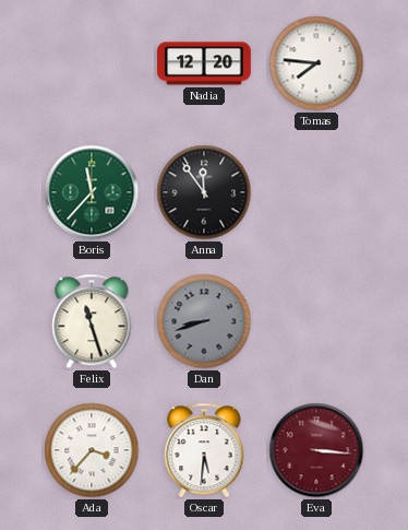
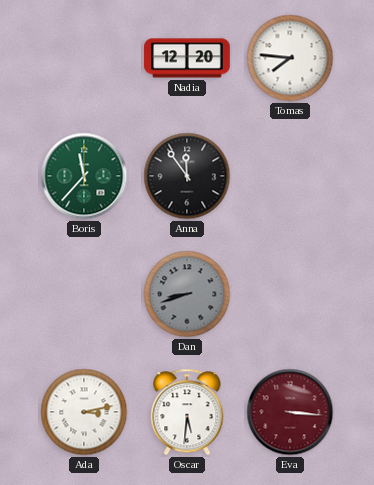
Felix: 11:27 -> none
Ada: 3:37 -> 3:13
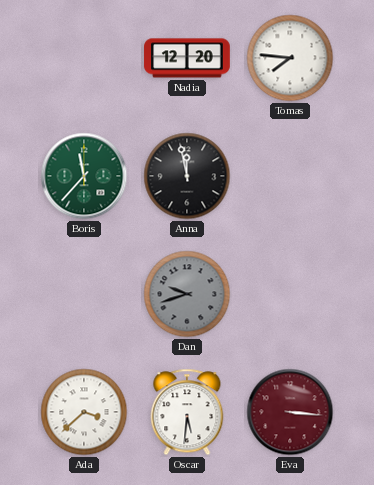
Anna: 11:54 -> 11:58
Dan: 8:42 -> 9:42
Ada: 3:13 -> 3:38
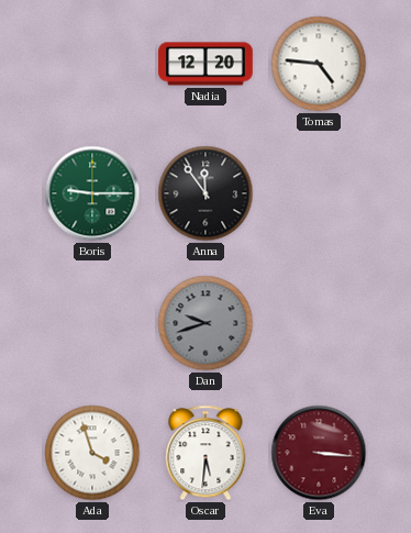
Tomas: 7:46 -> 4:46
Boris: 11:37 -> 9:15
Anna: 11:58 -> 11:54
Ada: 3:38 -> 3:57
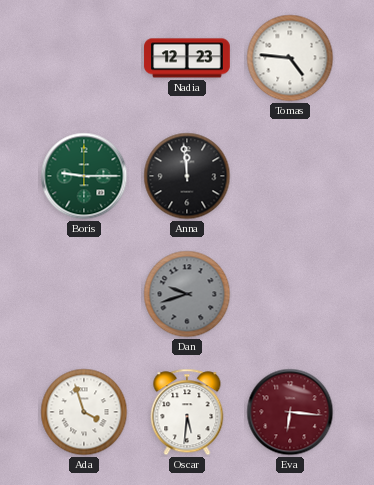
Nadia: 12:20 -> 12:23
Anna: 11:54 -> 11:59
Eva: 3:16 -> 6:16
